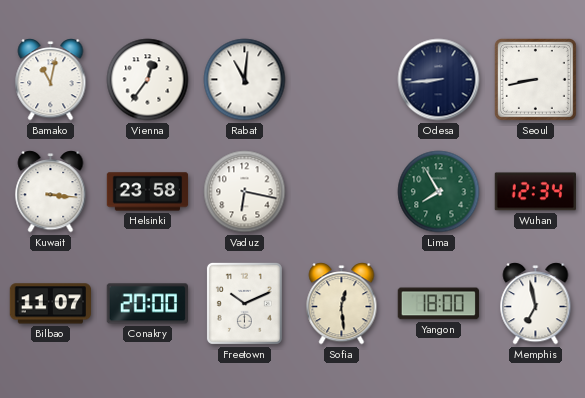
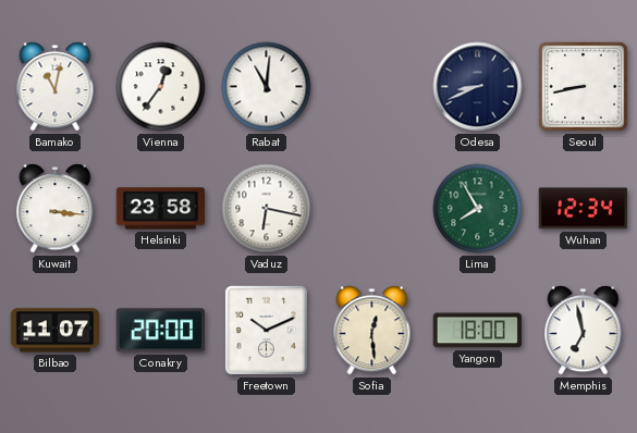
Odesa: 8:44 -> 8:41
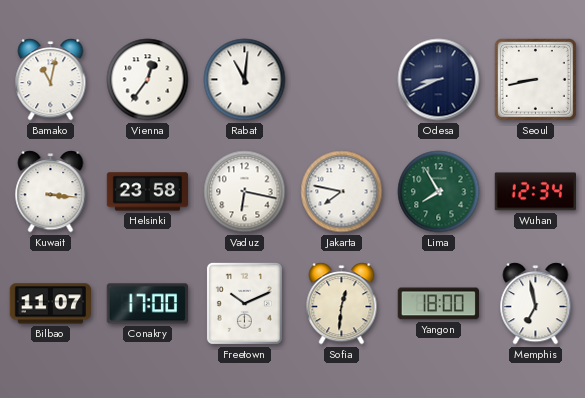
Jakarta: none -> 7:47
Conakry: 20:00 -> 17:00
Sofia: 12:29 -> 12:31
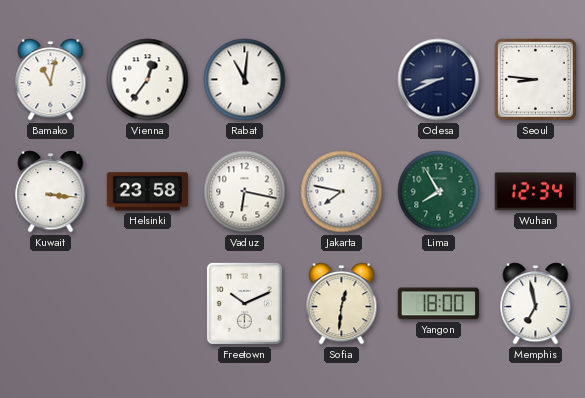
Seoul: 8:43 -> 8:46
Bilbao: 11:07 -> none
Conakry: 17:00 -> none
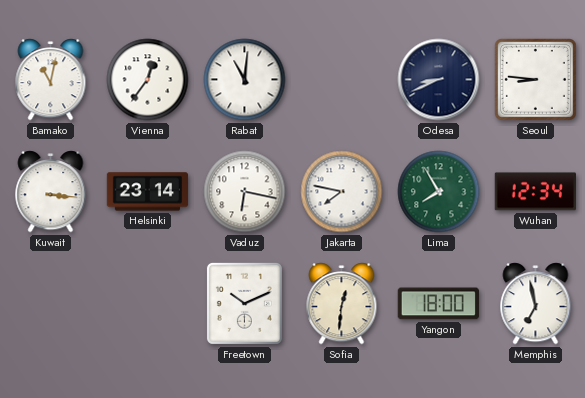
Helsinki: 23:58 -> 23:14
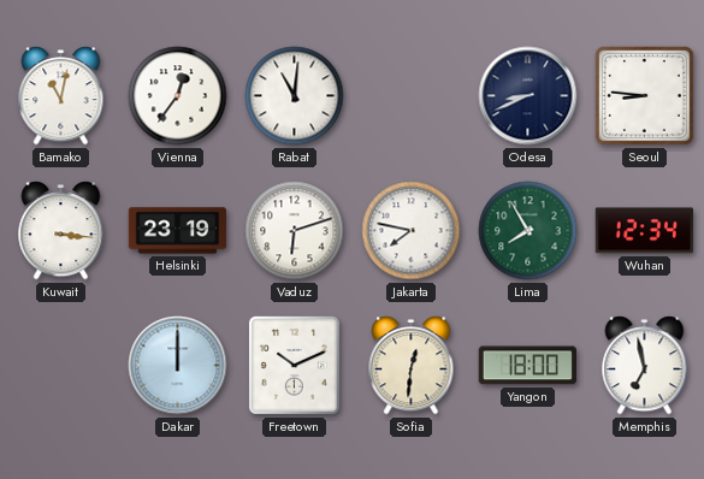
Helsinki: 23:14 -> 23:19
Vaduz: 6:17 -> 6:12
Dakar: none -> 12:00
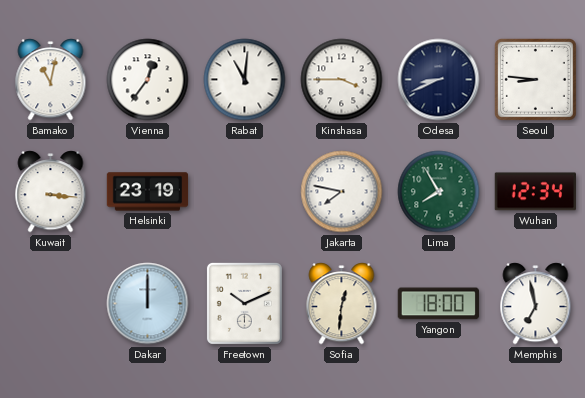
Kinshasa: none -> 3:45
Vaduz: 6:12 -> none
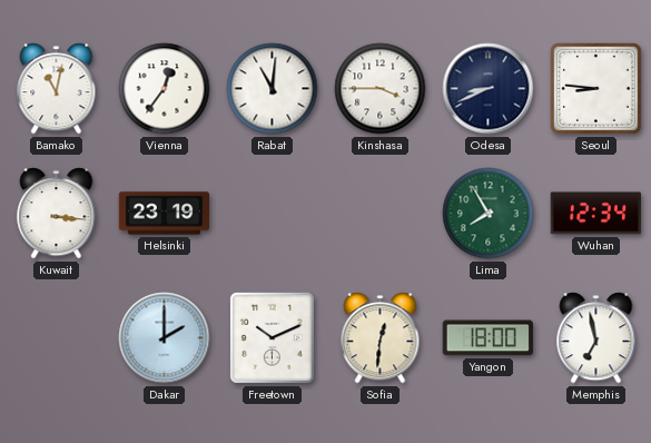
Jakarta: 7:47 -> none
Dakar: 12:00 -> 2:00
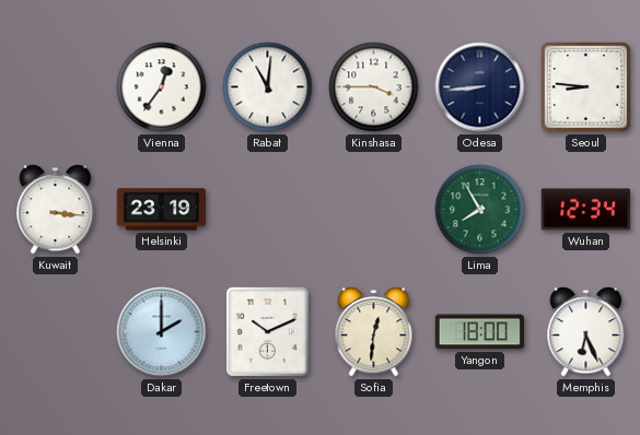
Bamako: 11:02 -> none
Odesa: 8:41 -> 8:44
Memphis: 6:58 -> 6:26
